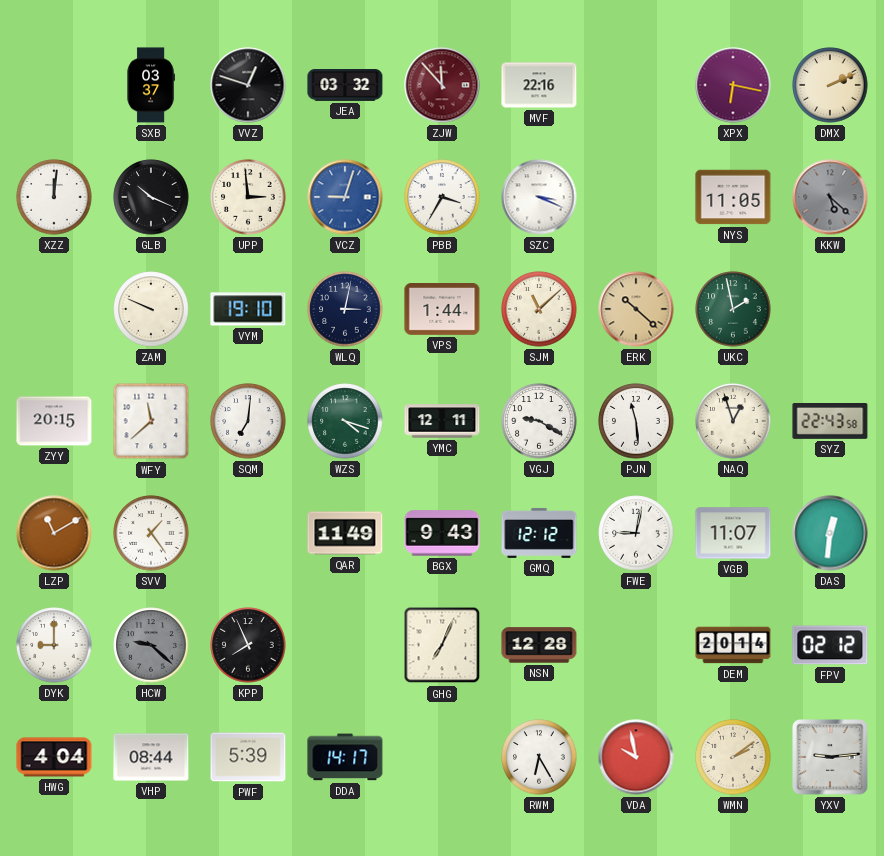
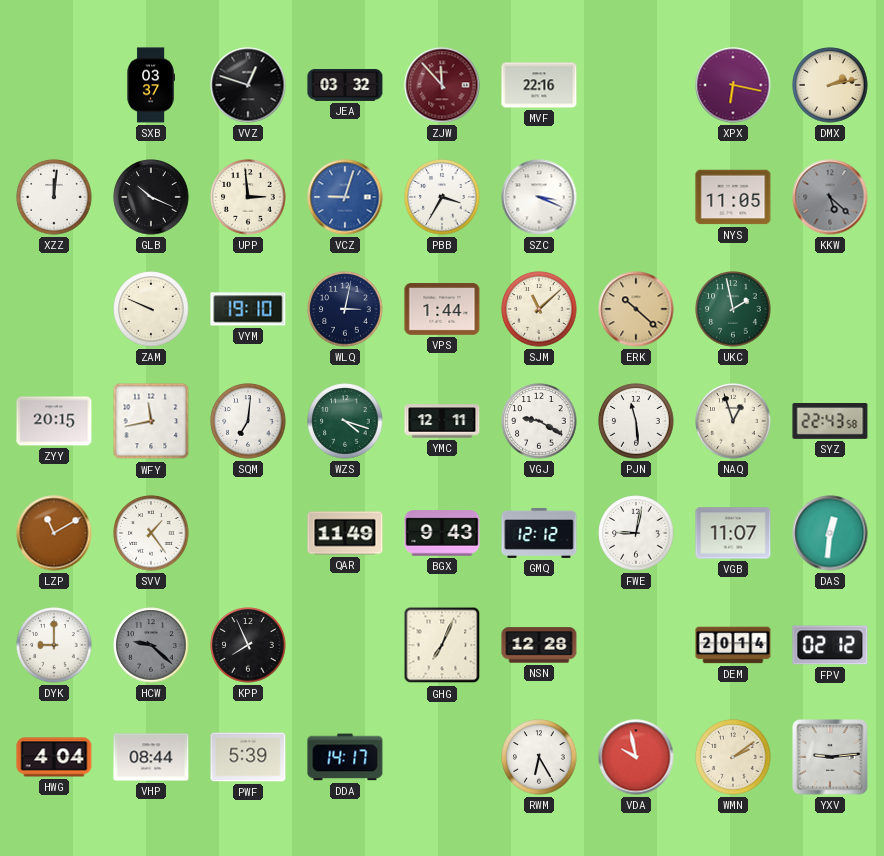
DMX: 2:11 -> 2:13
WFY: 11:38 -> 11:43
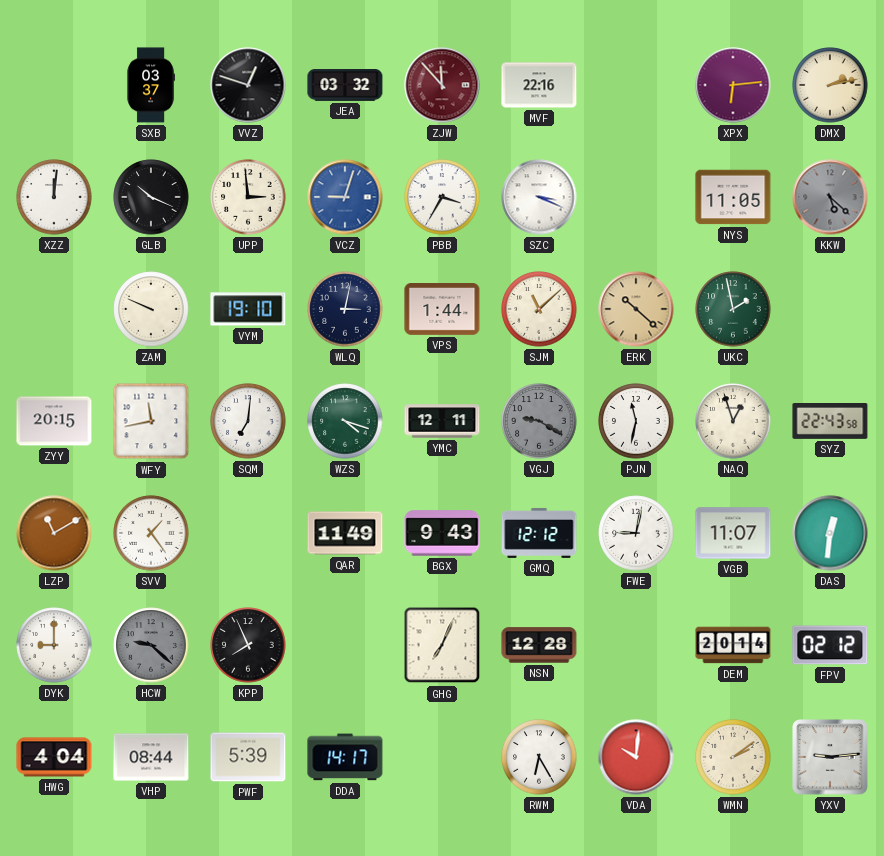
XPX: 6:17 -> 6:14
VGJ dial: white -> grey
PJN: 11:29 -> 11:32
VDA: 9:58 -> 10:01
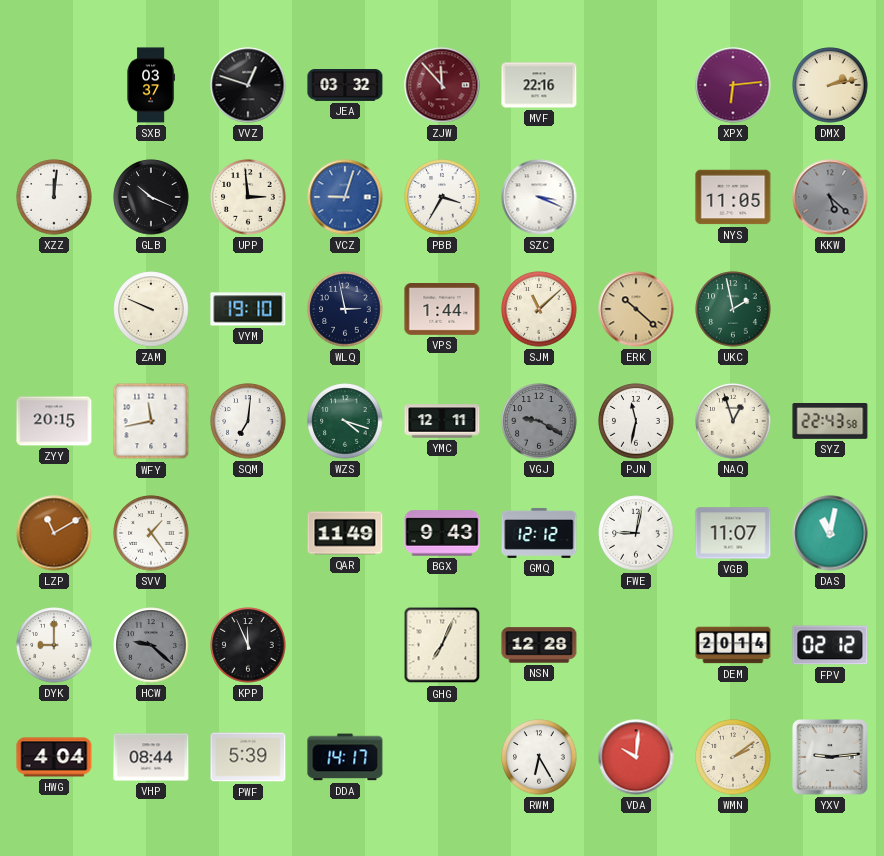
WLQ: 3:02 -> 2:58
DAS: 12:31 -> 11:02
KPP: 7:56 -> 11:56
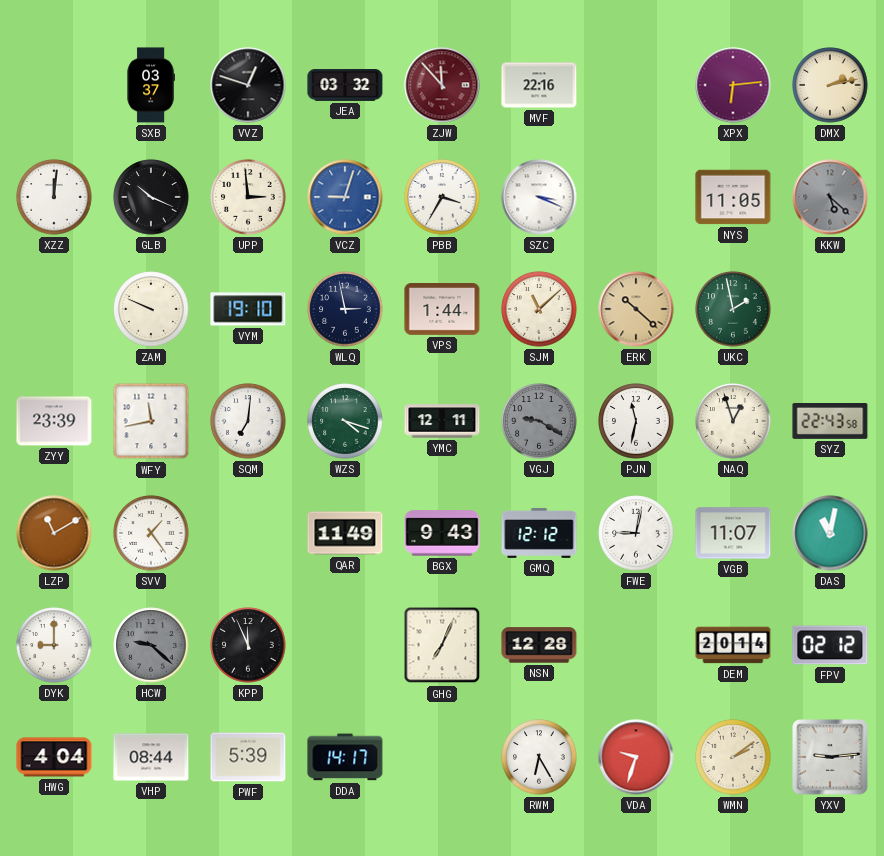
ZYY: 20:15 -> 23:39
VDA: 10:01 -> 9:33
